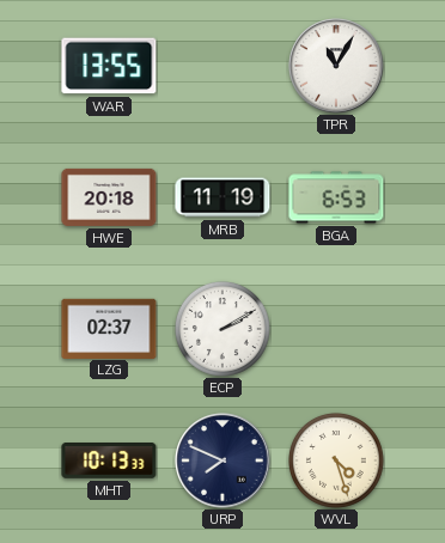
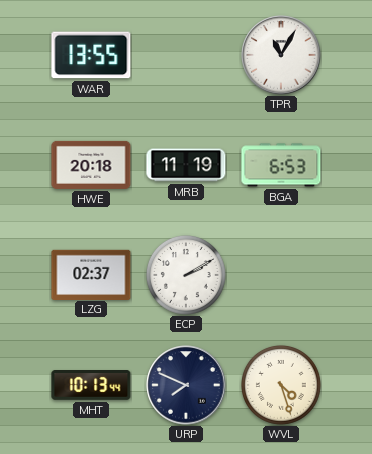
MHT: 10:13:33 -> 10:13:44
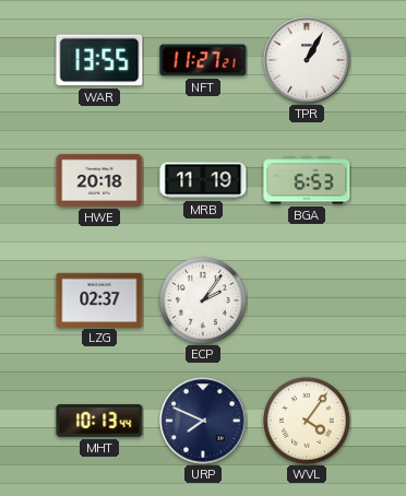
NFT: none -> 11:27
TPR: 11:05 -> 1:05
ECP: 2:10 -> 2:06
WVL: 4:27 -> 4:06
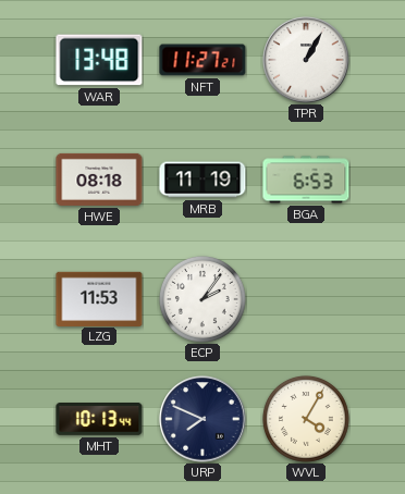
WAR: 13:55 -> 13:48
HWE: 20:18 -> 08:18
LZG: 02:37 -> 11:53
WVL: 4:06 -> 4:05
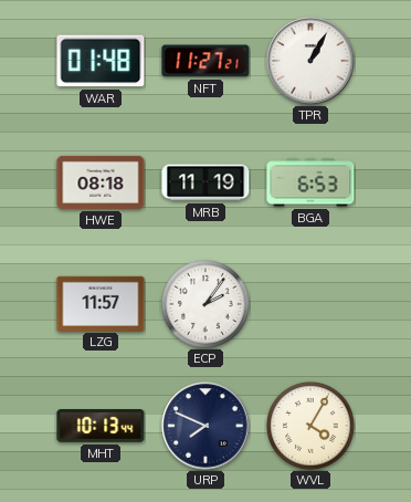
WAR: 13:48 -> 01:48
LZG: 11:53 -> 11:57
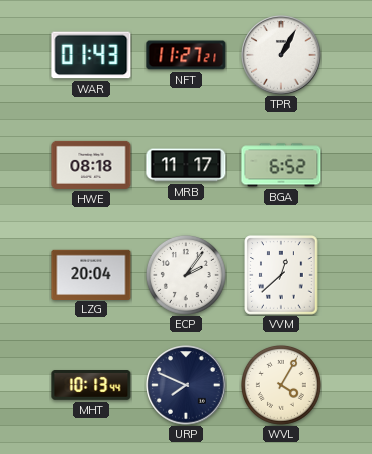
WAR: 01:48 -> 01:43
MRB: 11:19 -> 11:17
BGA: 6:53 -> 6:52
LZG: 11:57 -> 20:04
VVM: none -> 12:38
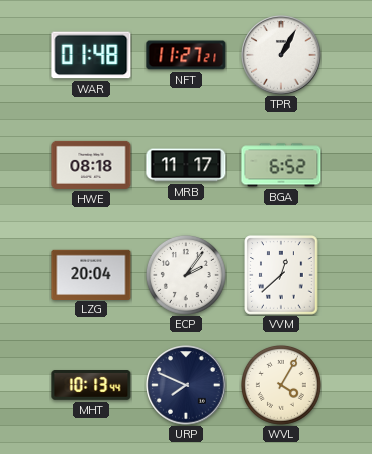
WAR: 01:43 -> 01:48
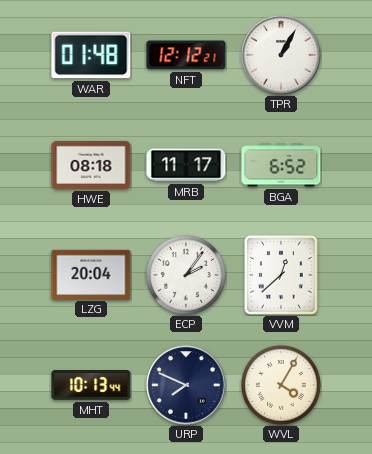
NFT: 11:27 -> 12:12
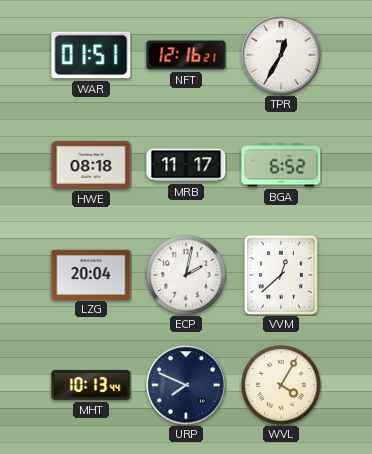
WAR: 01:48 -> 01:51
NFT: 12:12 -> 12:16
TPR: 1:05 -> 12:35
ECP: 2:06 -> 2:02
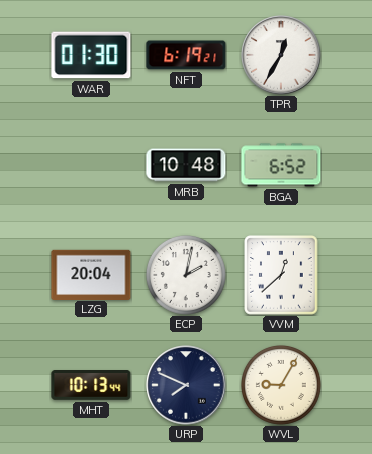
WAR: 01:51 -> 01:30
NFT: 12:16 -> 6:19
HWE: 08:18 -> none
MRB: 11:17 -> 10:48
WVL: 4:05 -> 9:05
